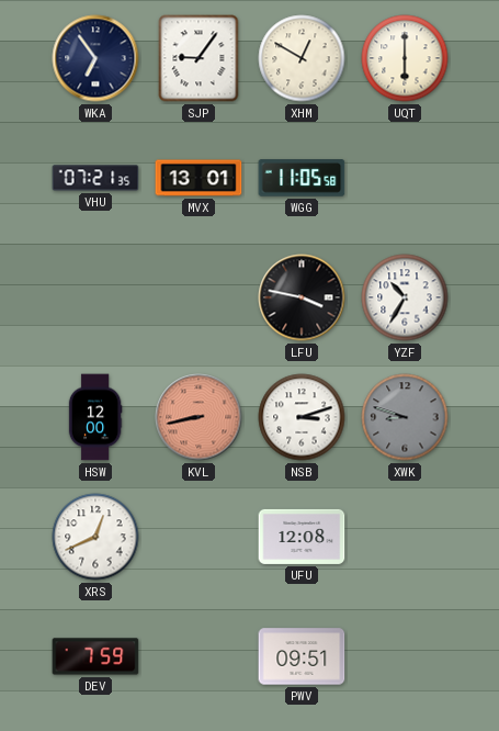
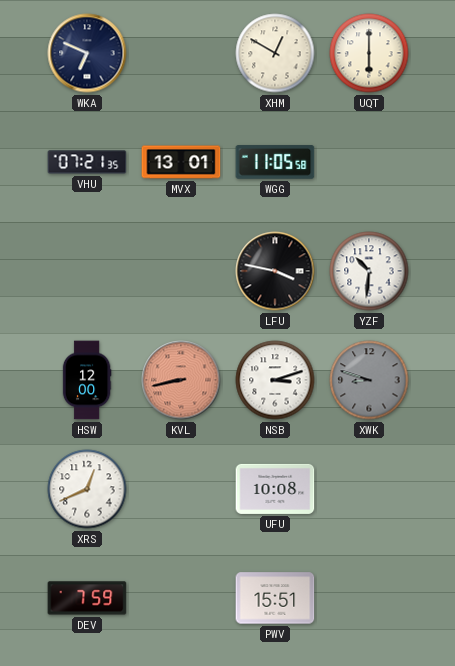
WKA: 6:54 -> 6:49
SJP: 9:06 -> none
YZF: 10:35 -> 10:31
UFU: 12:08 -> 10:08
PWV: 09:51 -> 15:51
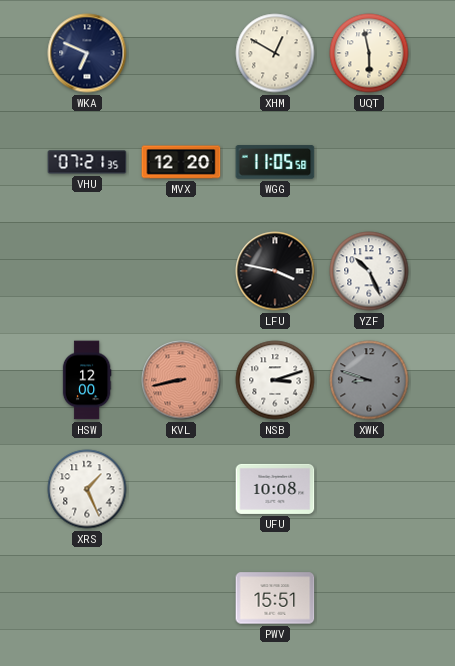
UQT: 6:00 -> 5:58
MVX: 13:01 -> 12:20
YZF: 10:31 -> 10:26
XRS: 12:41 -> 1:26
DEV: 7:59 -> none
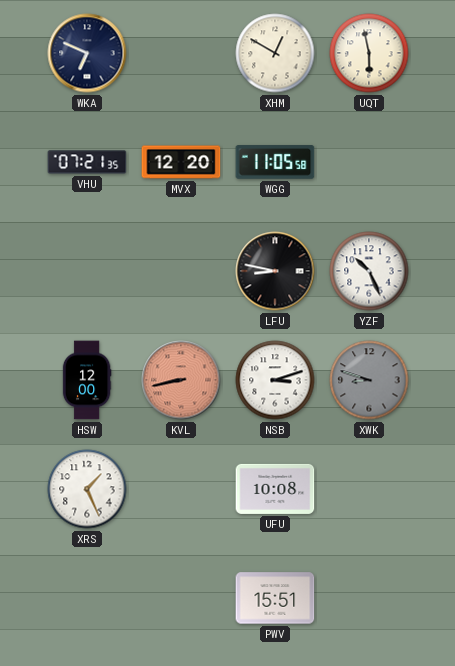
LFU: 3:47 -> 8:47
